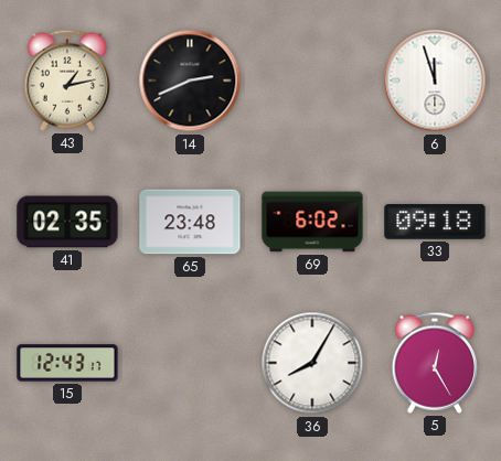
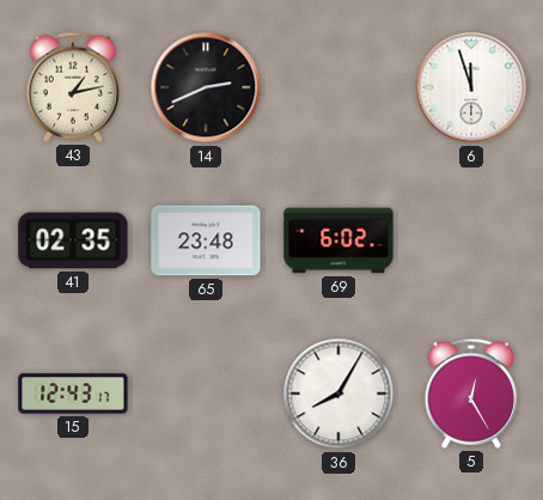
33: 09:18 -> none
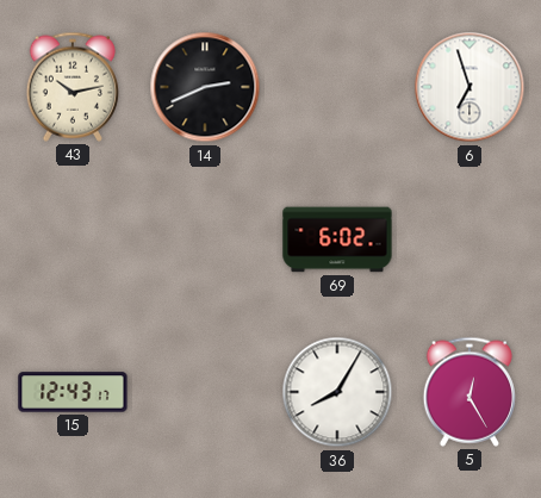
43: 1:13 -> 10:13
6: 11:57 -> 6:57
41: 02:35 -> none
65: 23:48 -> none
